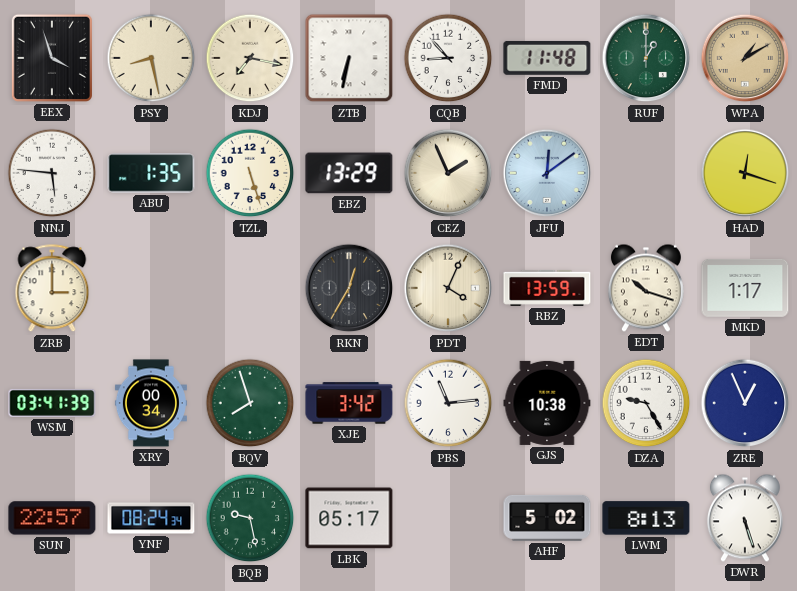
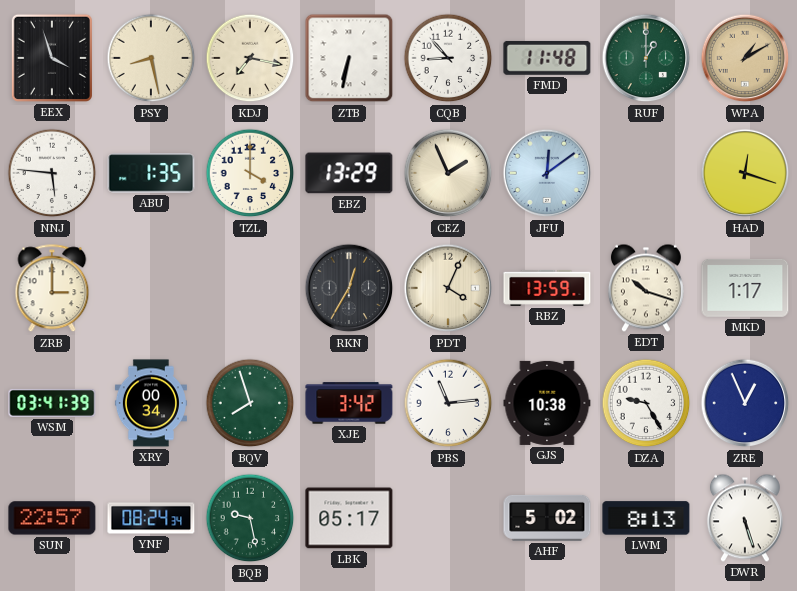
TZL: 5:27 -> 4:00
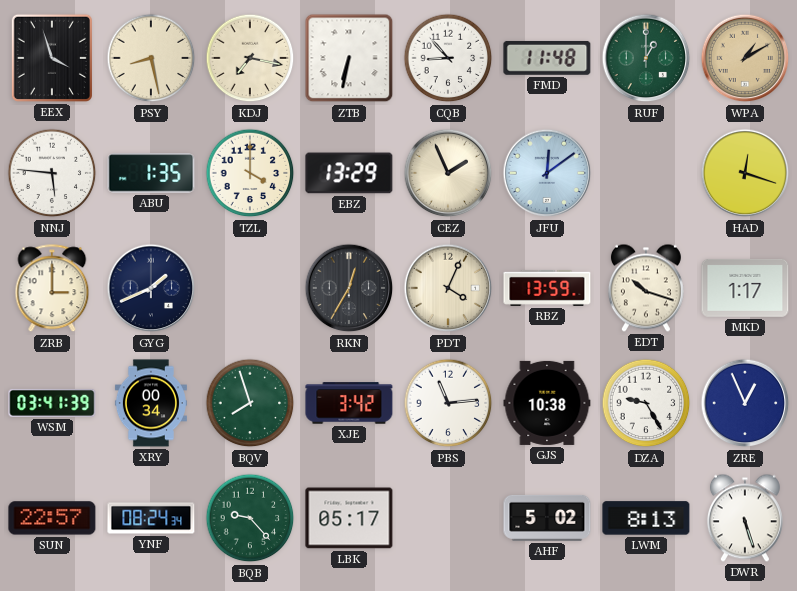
GYG: none -> 1:41
BQB: 9:28 -> 9:23
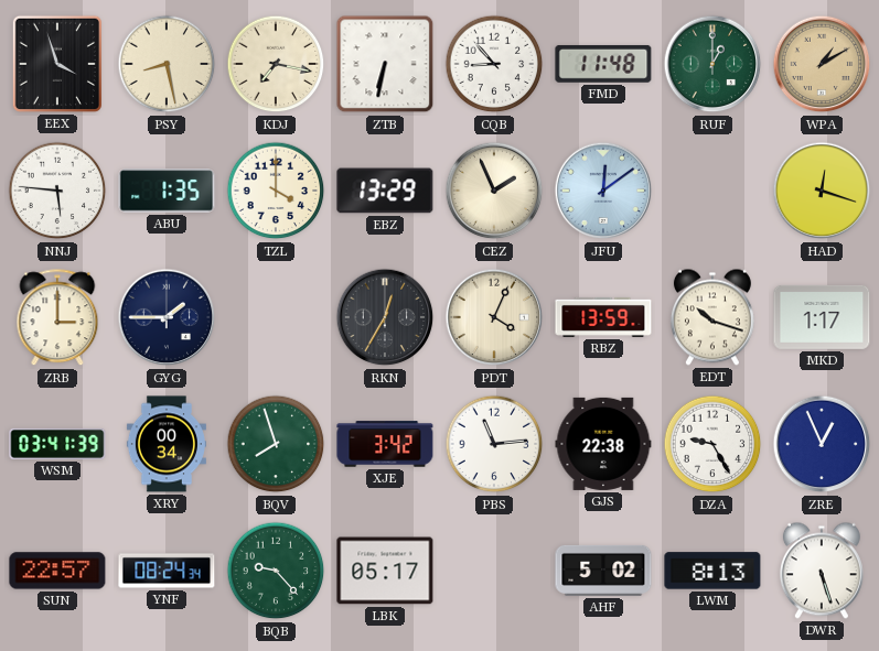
GYG: 1:41 -> 1:45
GJS: 10:38 -> 22:38
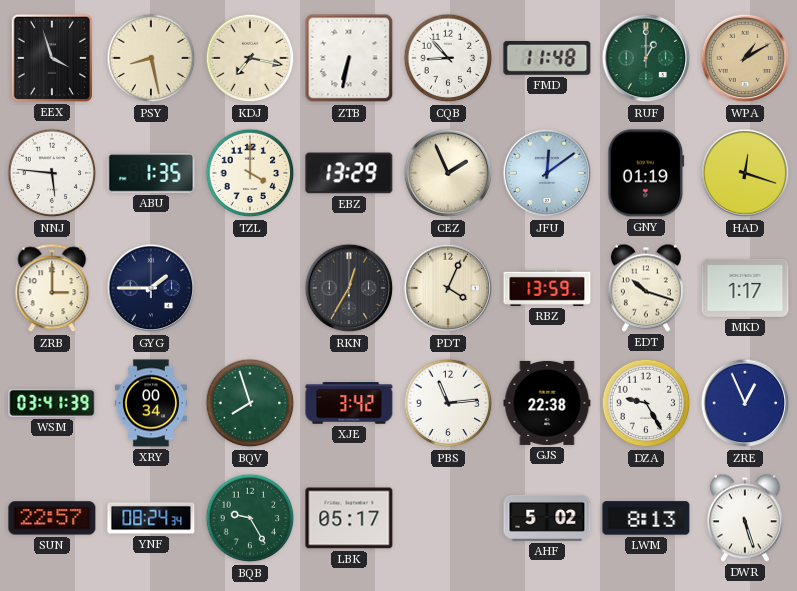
GNY: none -> 01:19
BQB: 9:23 -> 9:25
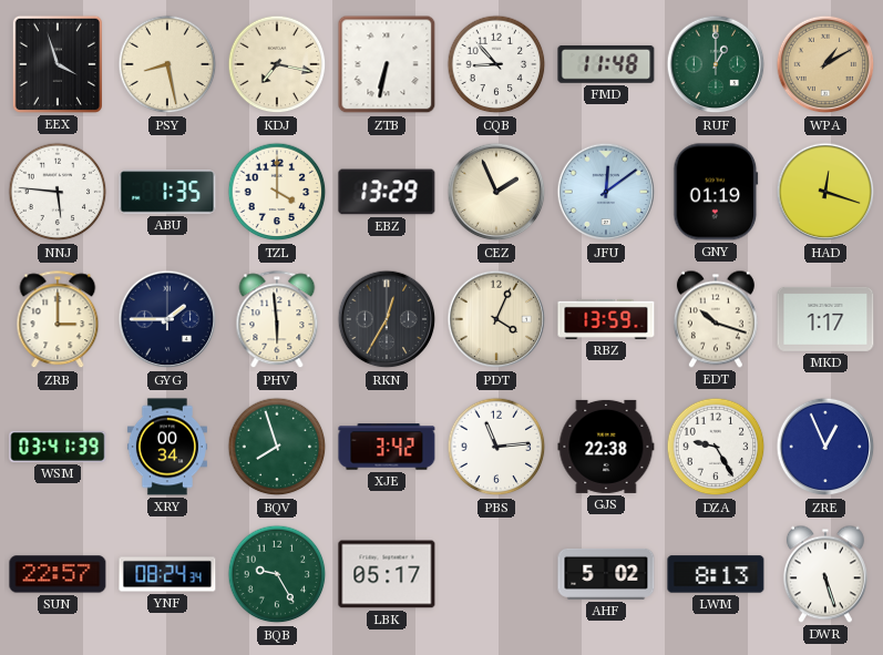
PHV: none -> 5:59
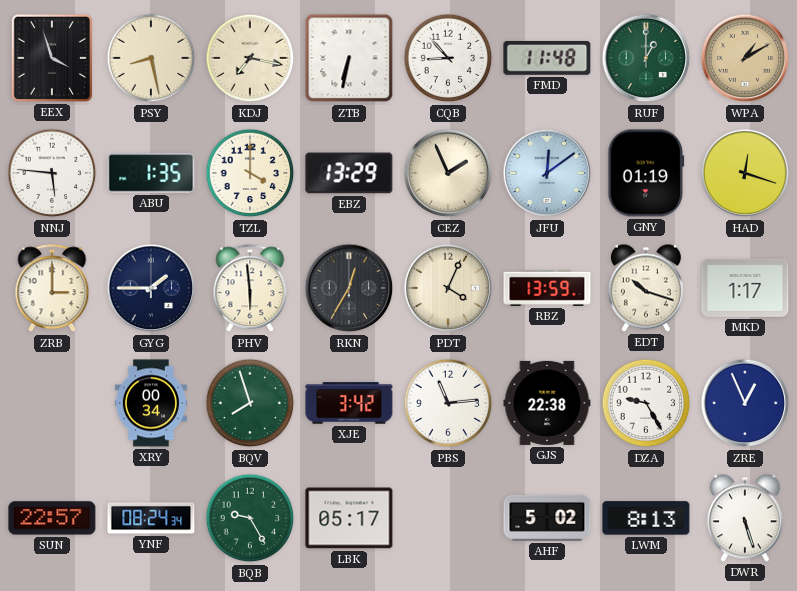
WSM: 03:41 -> none
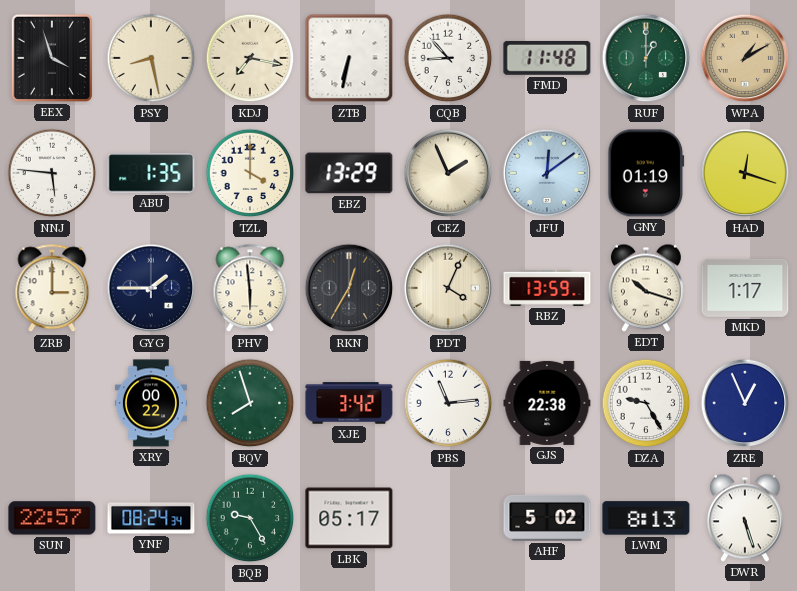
XRY: 00:34 -> 00:22
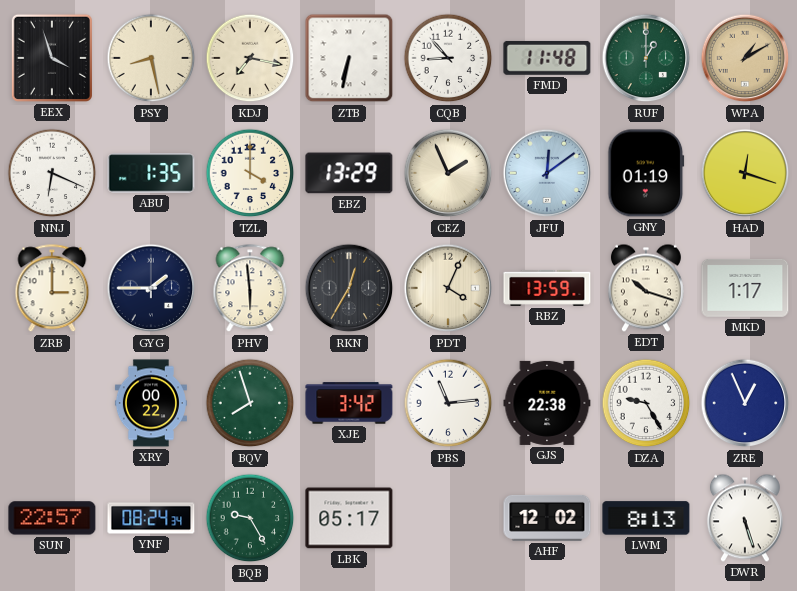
NNJ: 5:46 -> 6:19
AHF: 5:02 -> 12:02
